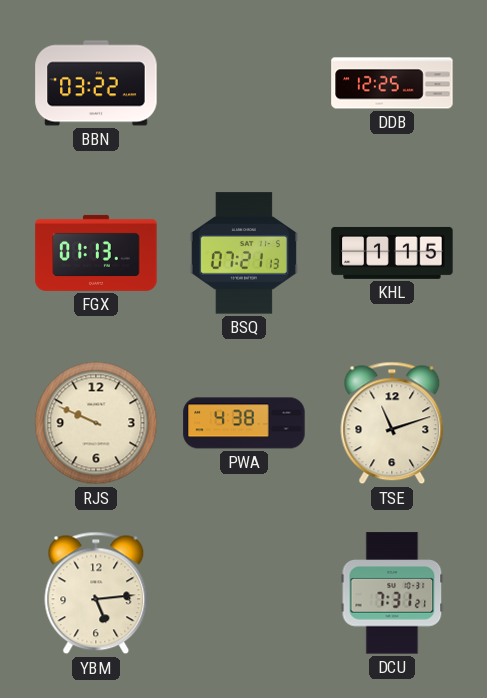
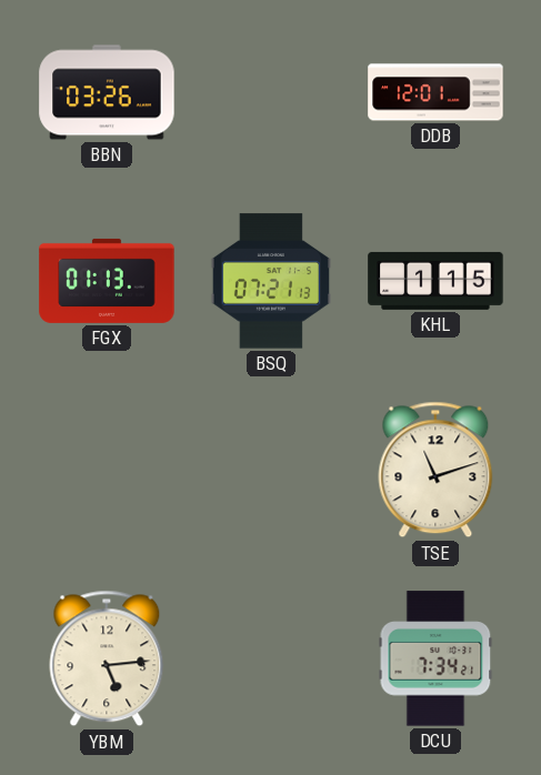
BBN: 03:22 -> 03:26
DDB: 12:25 -> 12:01
RJS: 9:49 -> none
PWA: 4:38 -> none
DCU: 7:31 -> 7:34
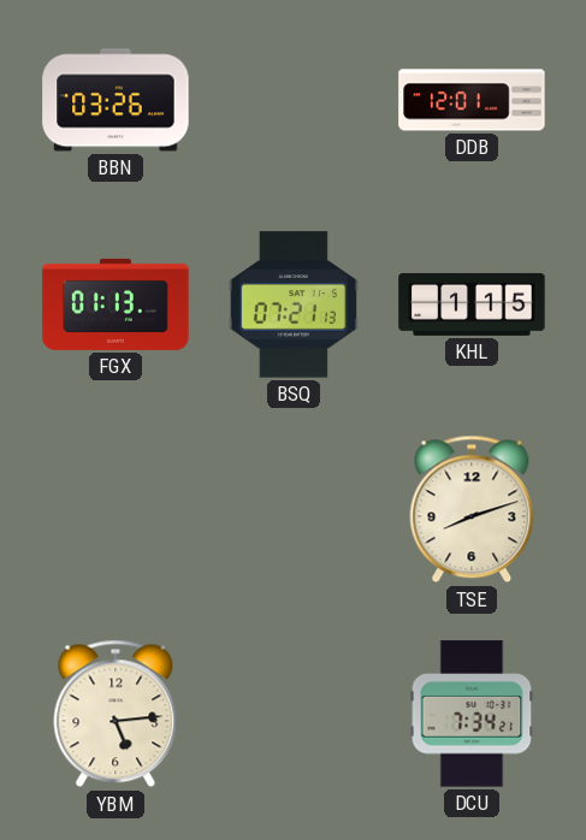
TSE: 11:12 -> 8:12
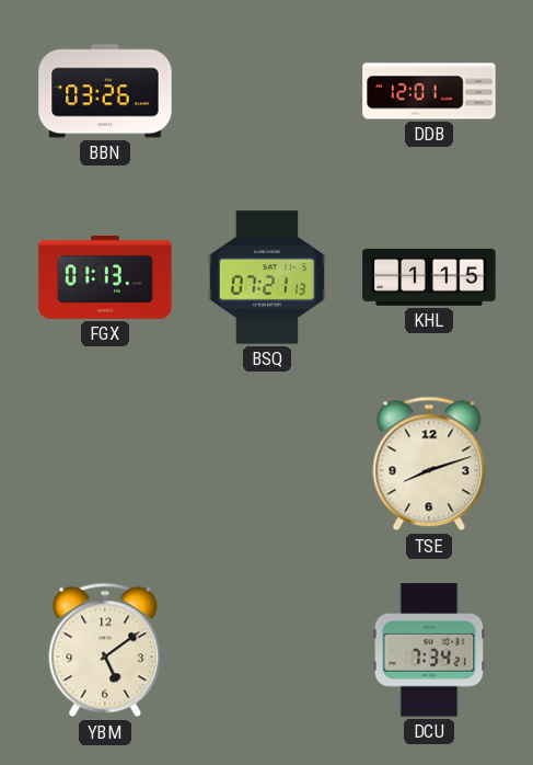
YBM: 5:14 -> 5:09
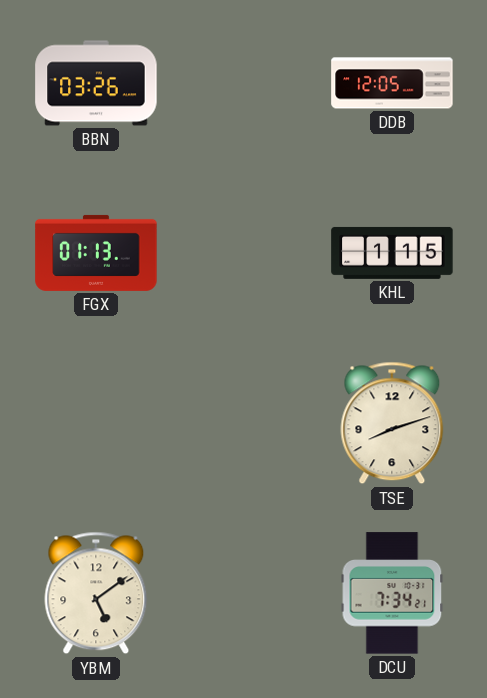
DDB: 12:01 -> 12:05
BSQ: 07:21 -> none
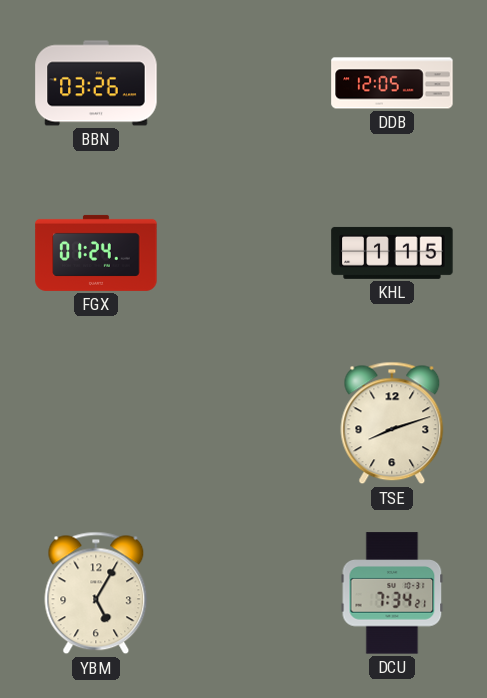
FGX: 01:13 -> 01:24
YBM: 5:09 -> 5:05
